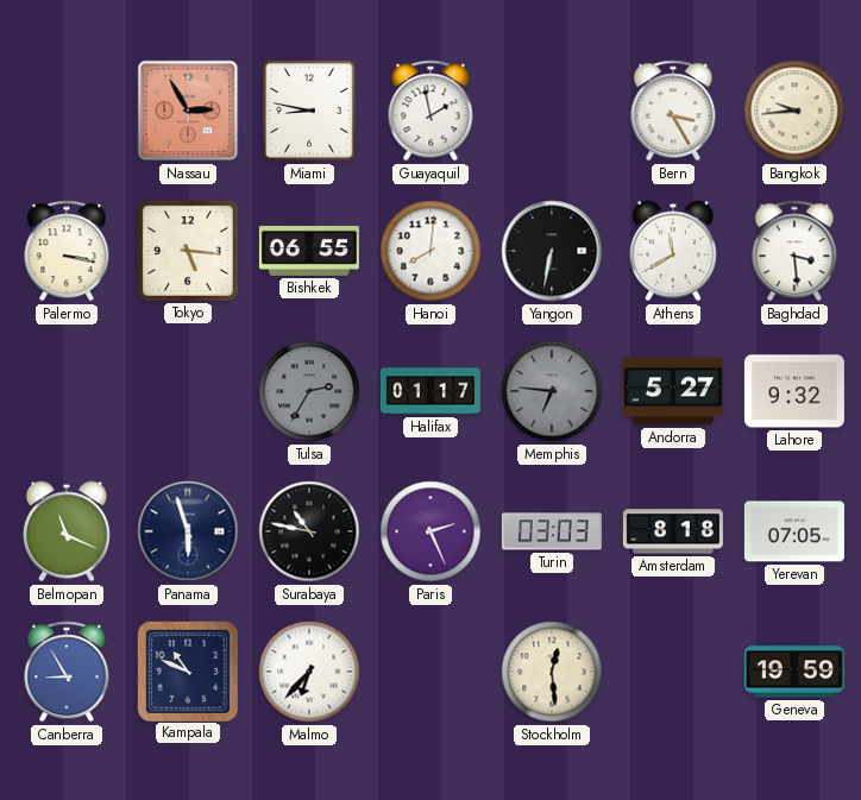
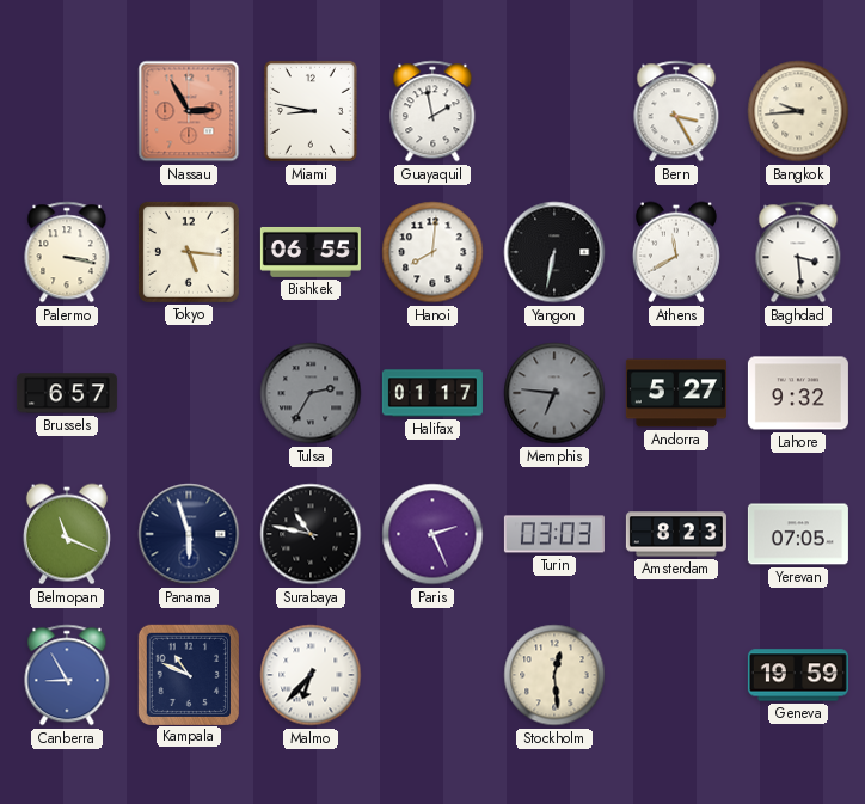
Brussels: none -> 6:57
Amsterdam: 8:18 -> 8:23
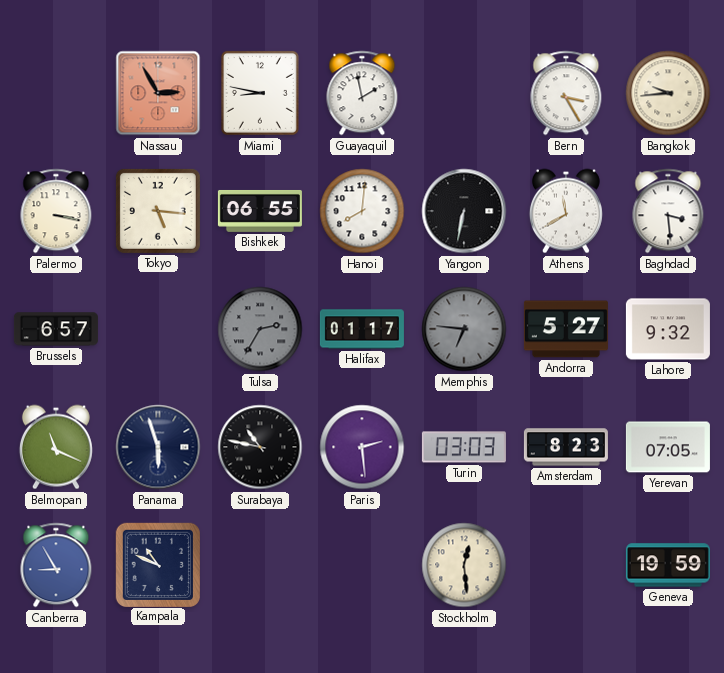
Paris: 2:26 -> 2:29
Malmo: 6:37 -> none
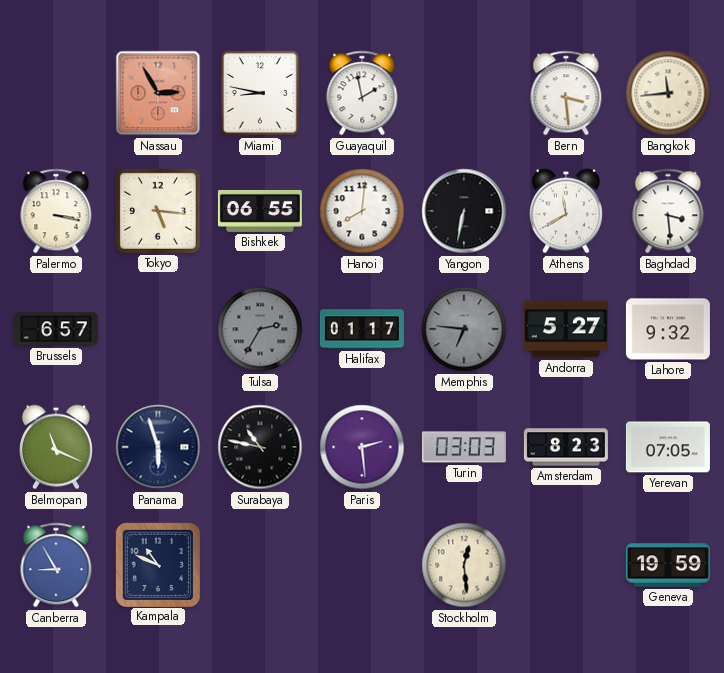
Bern: 3:25 -> 3:29
Bangkok: 9:44 -> 11:44
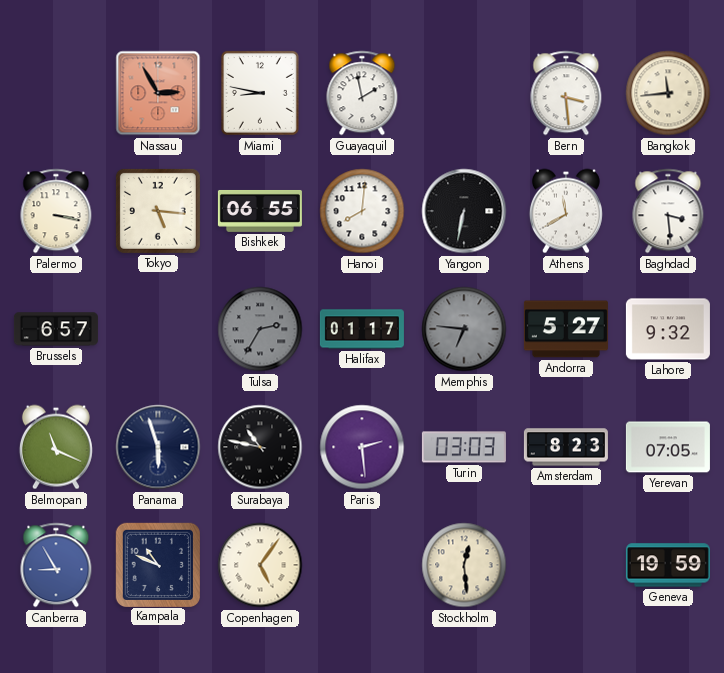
Copenhagen: none -> 5:06
